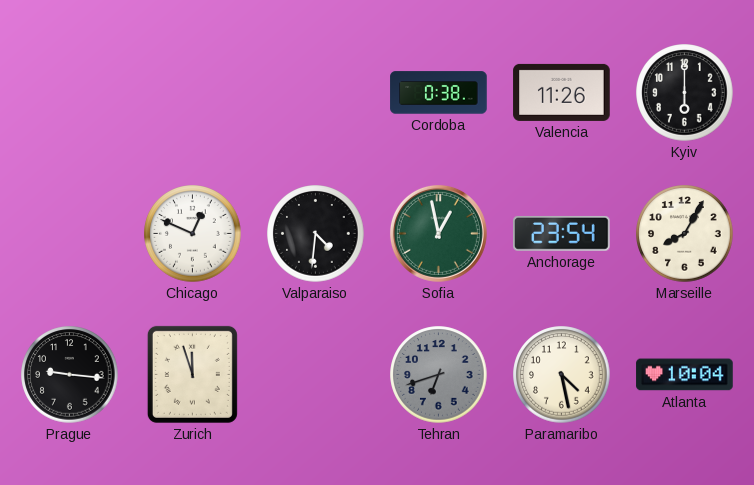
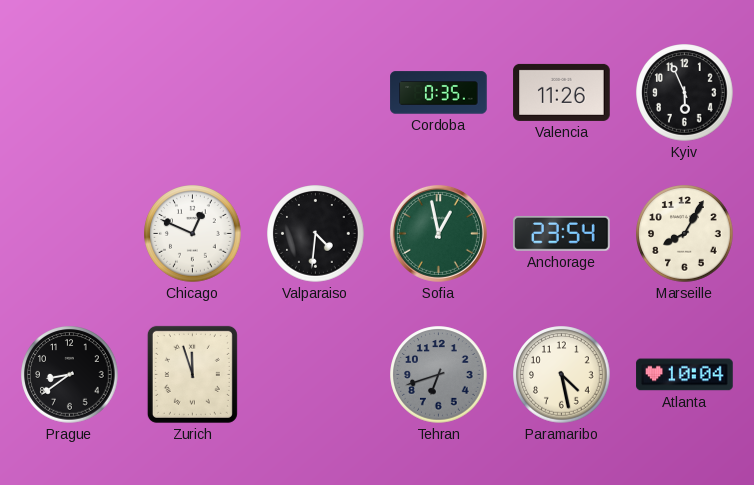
Cordoba: 0:38 -> 0:35
Kyiv: 6:00 -> 5:56
Prague: 9:16 -> 8:39
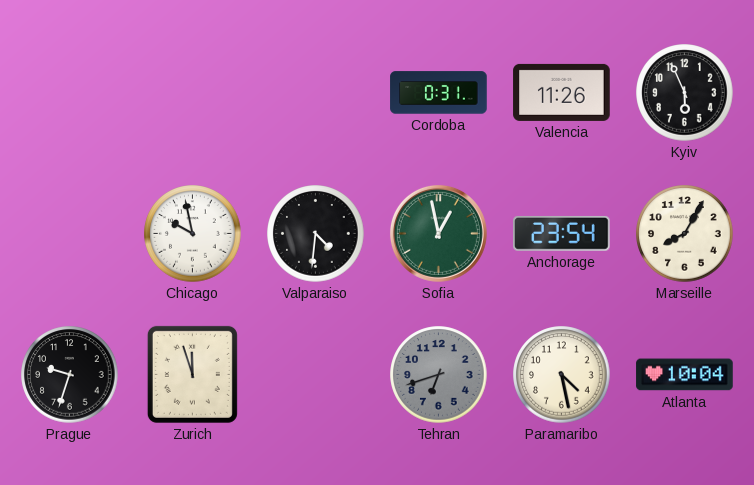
Cordoba: 0:35 -> 0:31
Chicago: 12:49 -> 9:58
Prague: 8:39 -> 9:33
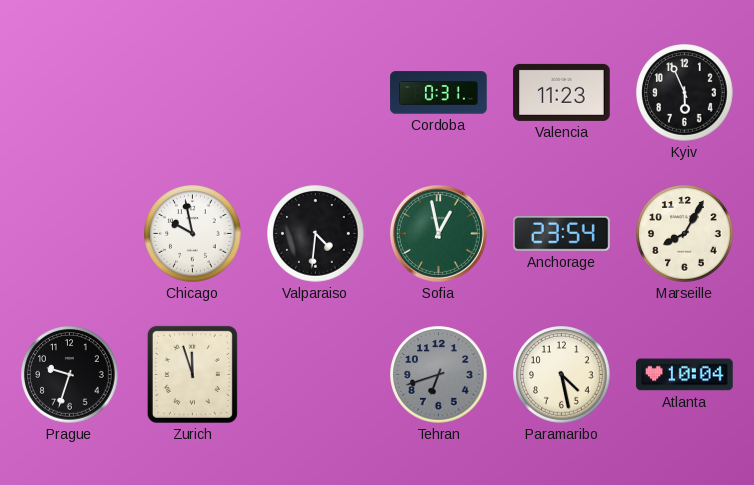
Valencia: 11:26 -> 11:23
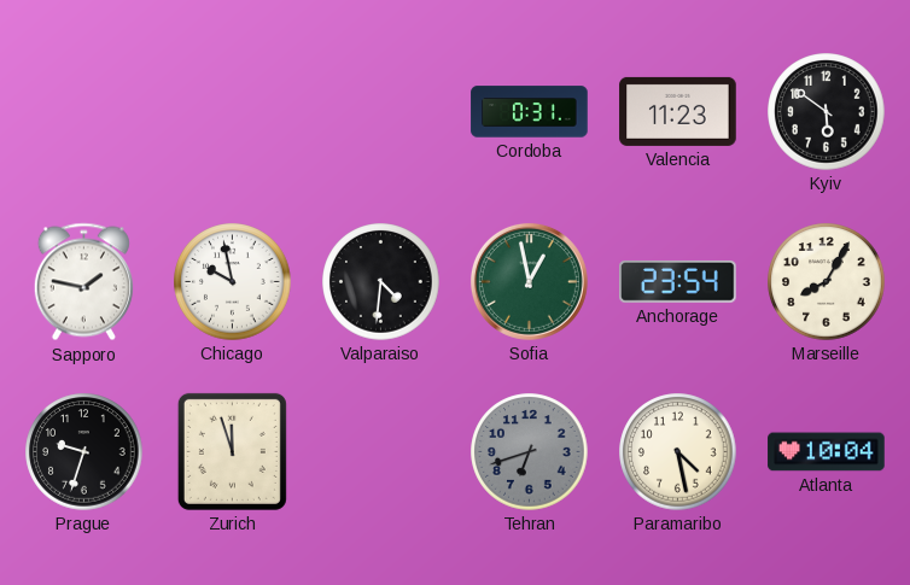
Kyiv: 5:56 -> 5:51
Sapporo: none -> 1:47
